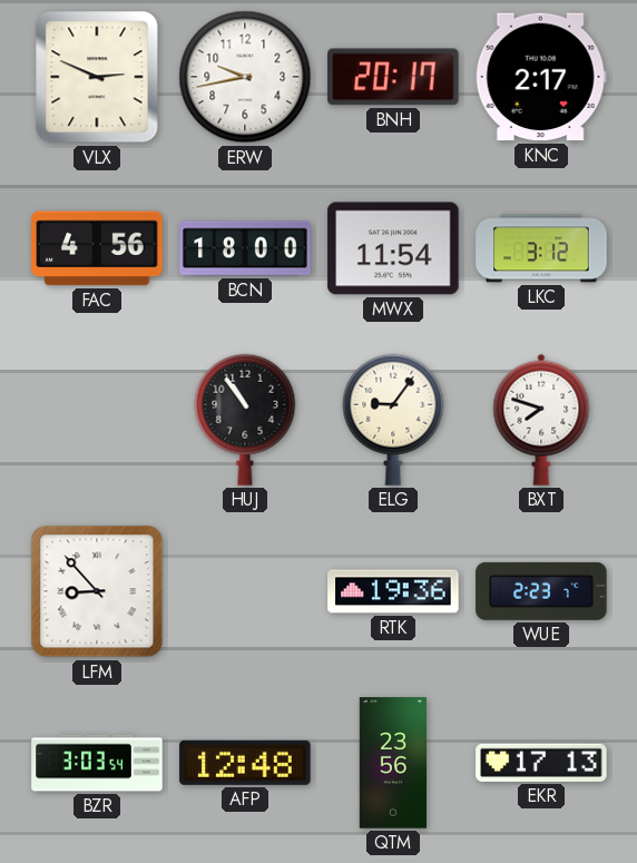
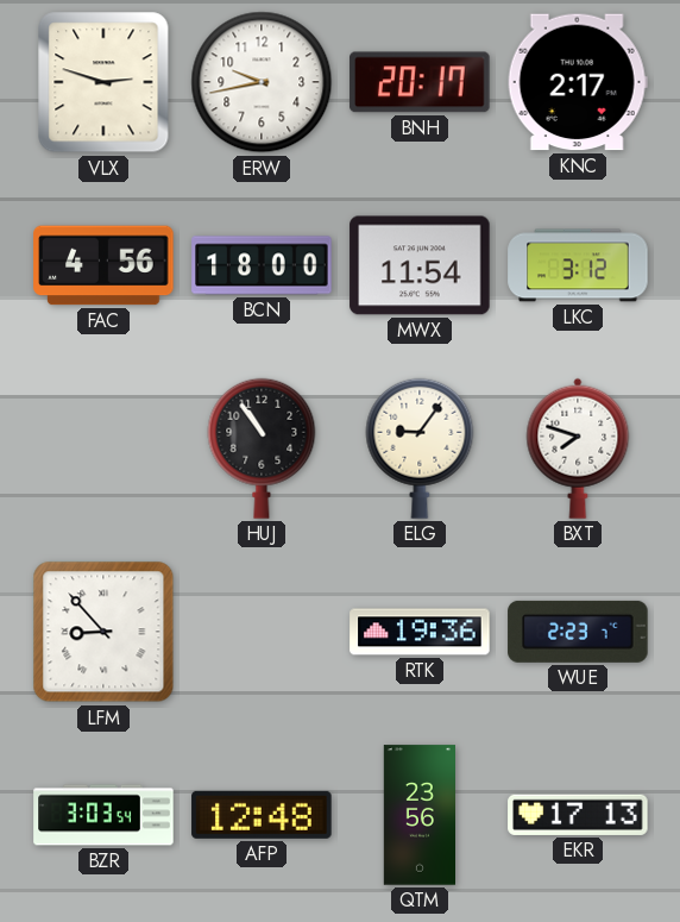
VLX: 2:49 -> 2:48
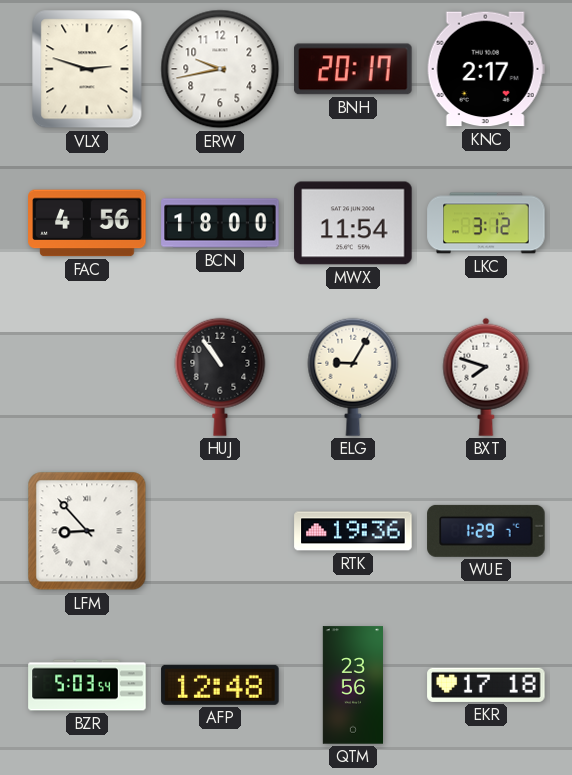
ELG: 9:06 -> 9:05
WUE: 2:23 -> 1:29
BZR: 3:03 -> 5:03
EKR: 17:13 -> 17:18
